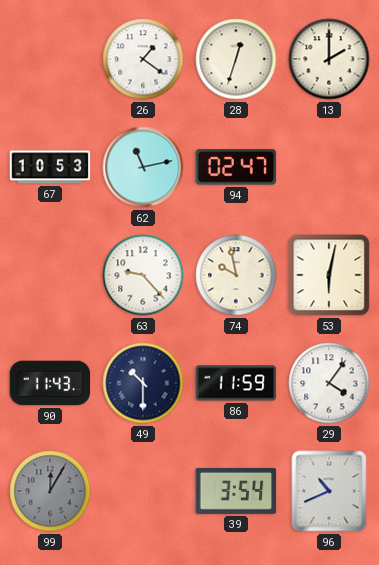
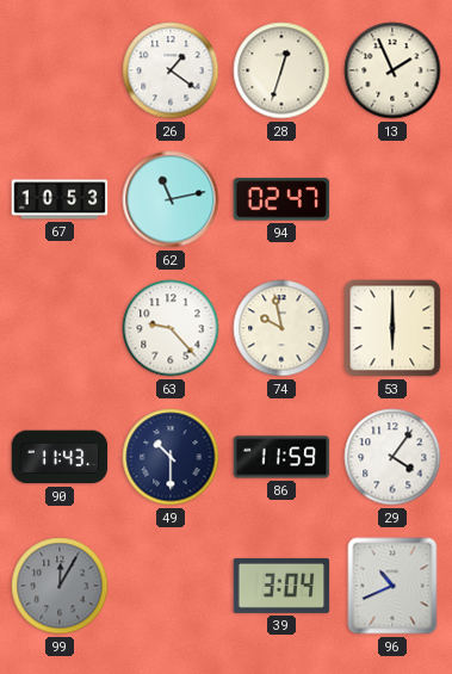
13: 2:00 -> 1:56
53: 6:02 -> 6:00
39: 3:54 -> 3:04
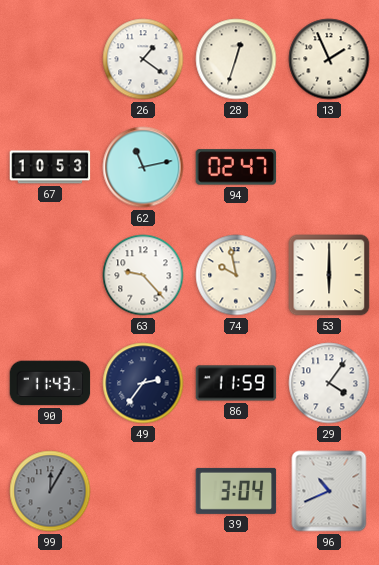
49: 10:30 -> 2:36
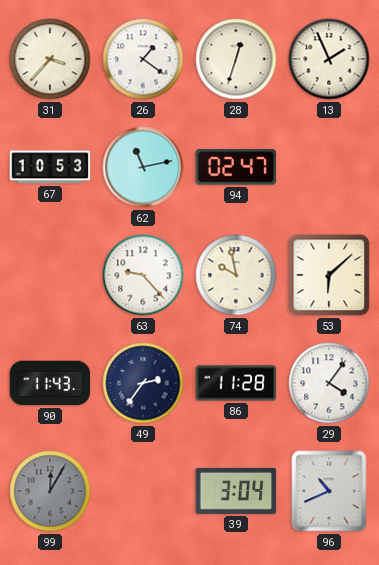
31: none -> 3:37
53: 6:00 -> 6:08
86: 11:59 -> 11:28
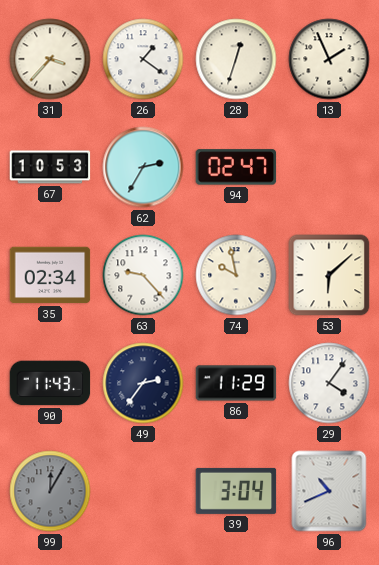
62: 11:13 -> 2:35
35: none -> 02:34
86: 11:28 -> 11:29
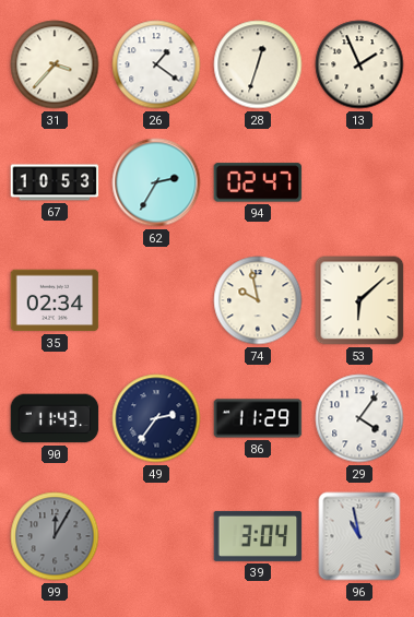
63: 9:23 -> none
96: 10:41 -> 10:58
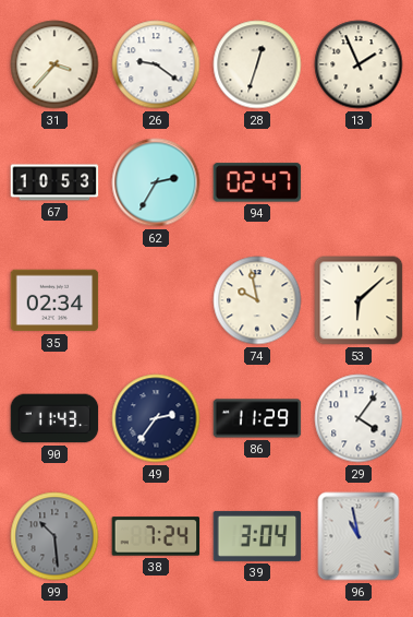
26: 1:21 -> 9:21
99: 12:05 -> 10:29
38: none -> 7:24
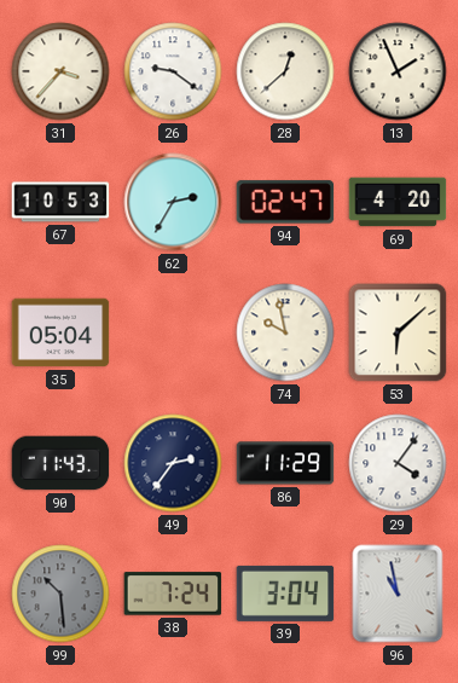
28: 12:33 -> 12:38
69: none -> 4:20
35: 02:34 -> 05:04
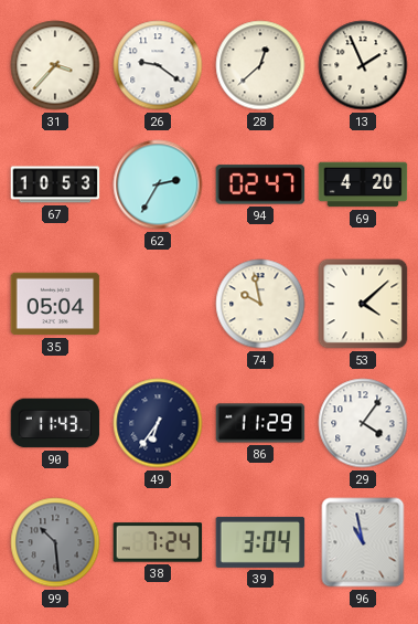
53: 6:08 -> 4:08
49: 2:36 -> 6:36
